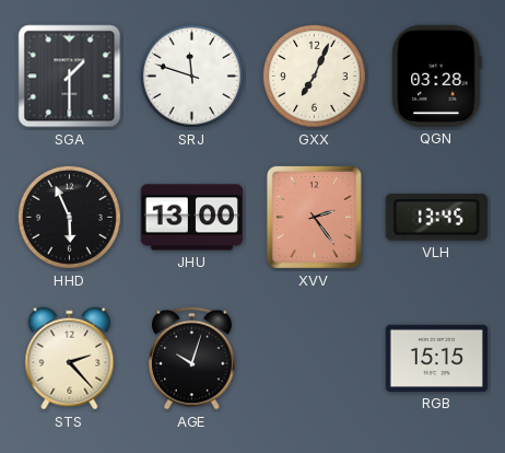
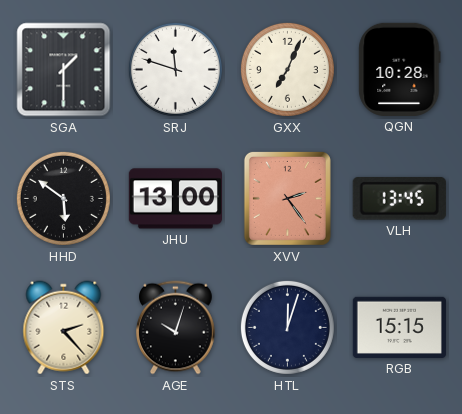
QGN: 03:28 -> 10:28
HHD: 5:56 -> 5:51
HTL: none -> 12:03
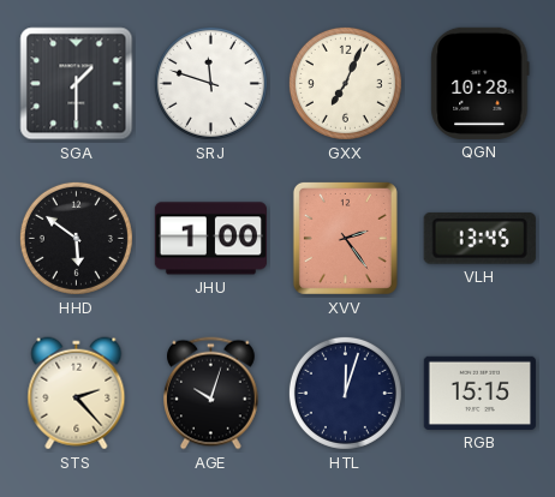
JHU: 13:00 -> 1:00
